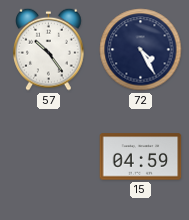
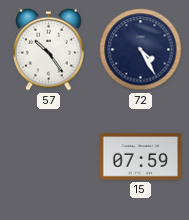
15: 04:59 -> 07:59
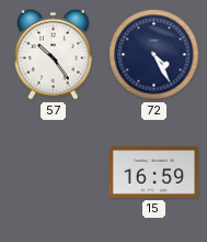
15: 07:59 -> 16:59
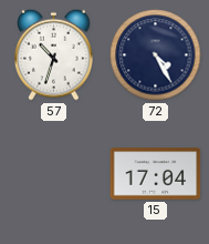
57: 10:24 -> 10:33
15: 16:59 -> 17:04
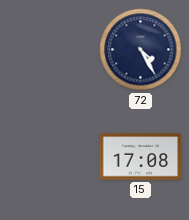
57: 10:33 -> none
15: 17:04 -> 17:08
